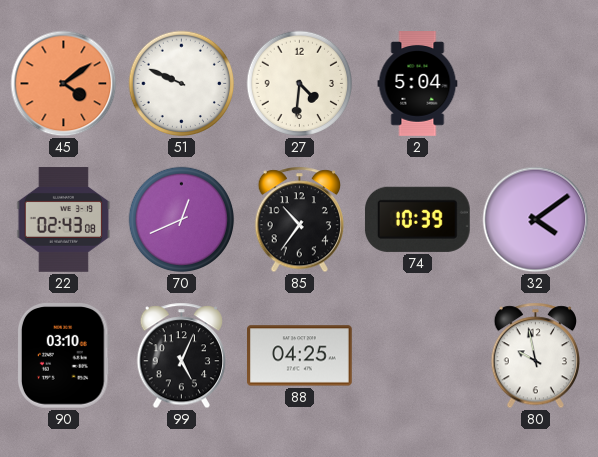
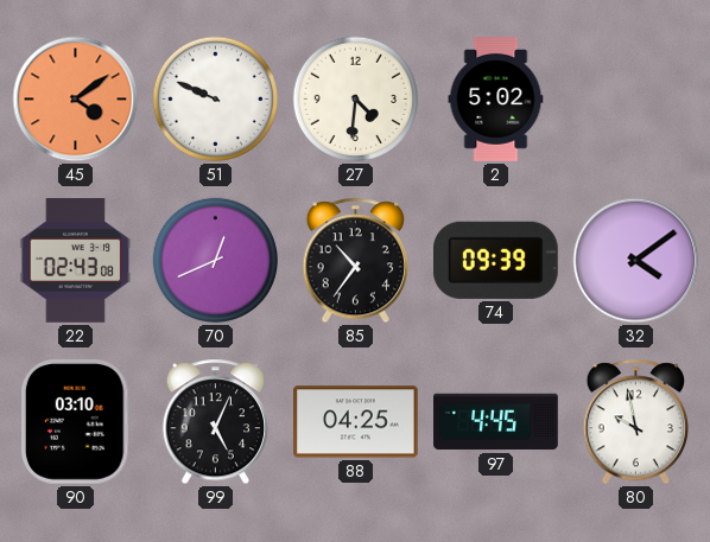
2: 5:04 -> 5:02
74: 10:39 -> 09:39
97: none -> 4:45
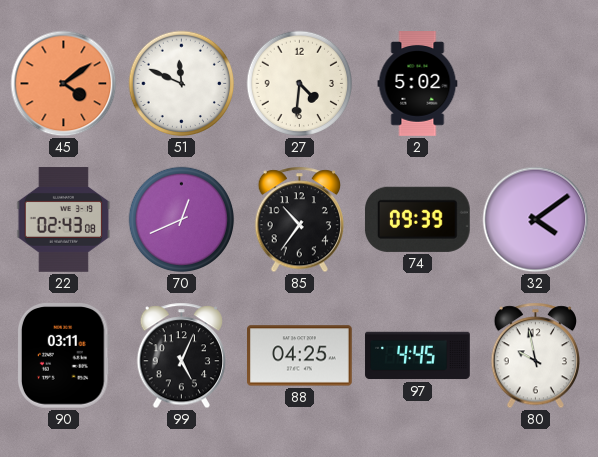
51: 9:49 -> 11:49
90: 03:10 -> 03:11
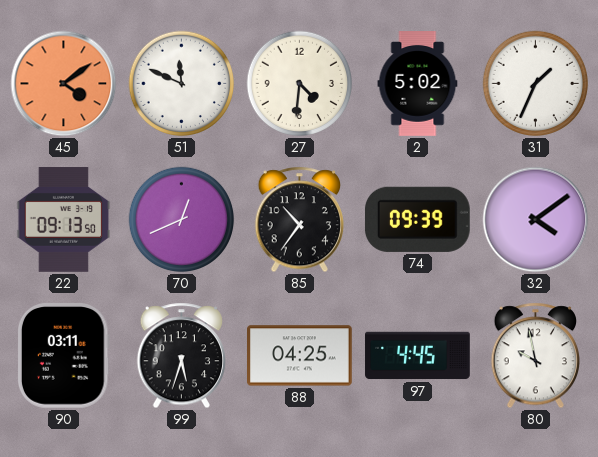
31: none -> 1:34
22: 02:43 -> 09:13
99: 5:04 -> 5:33
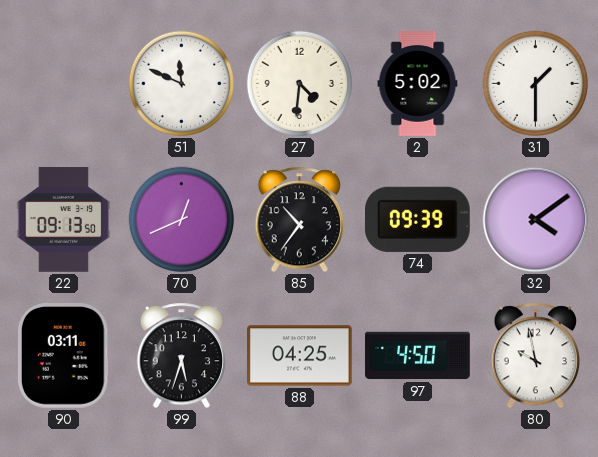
45: 4:09 -> none
31: 1:34 -> 1:30
97: 4:45 -> 4:50
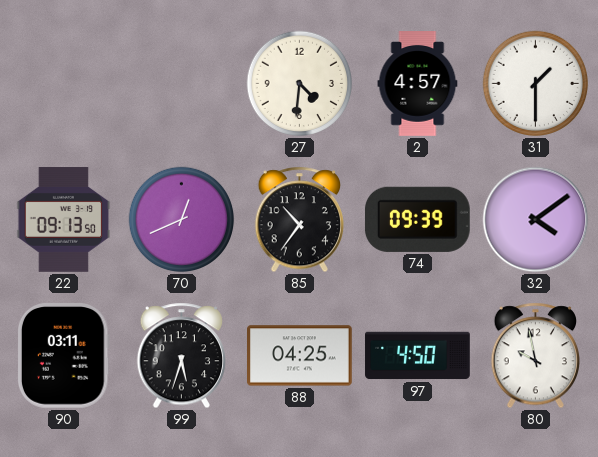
51: 11:49 -> none
2: 5:02 -> 4:57
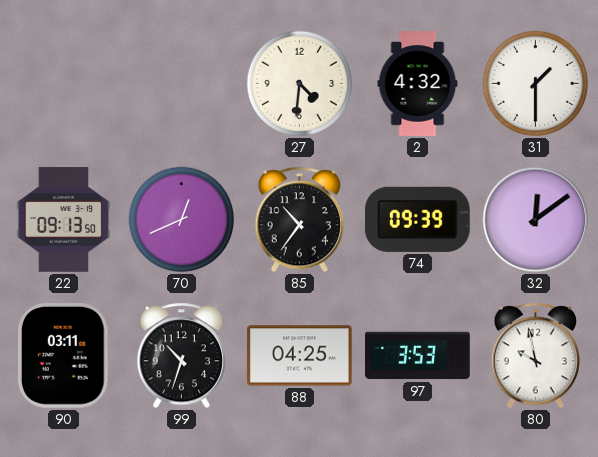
2: 4:57 -> 4:32
32: 4:09 -> 12:09
99: 5:33 -> 10:33
97: 4:50 -> 3:53
